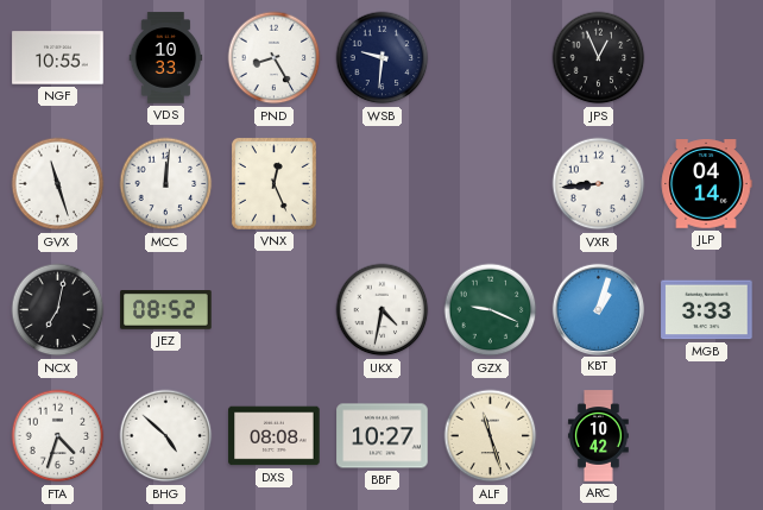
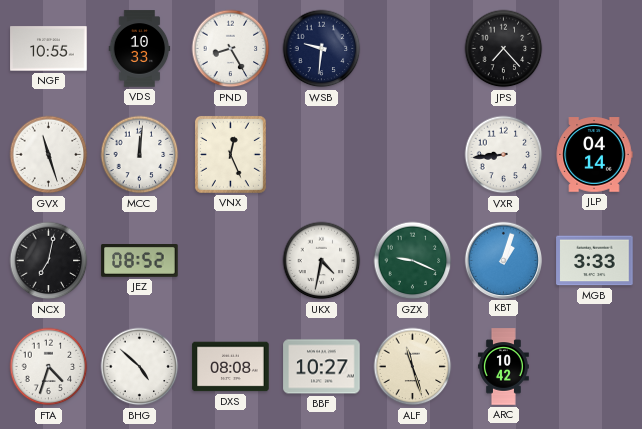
JPS: 12:56 -> 7:23
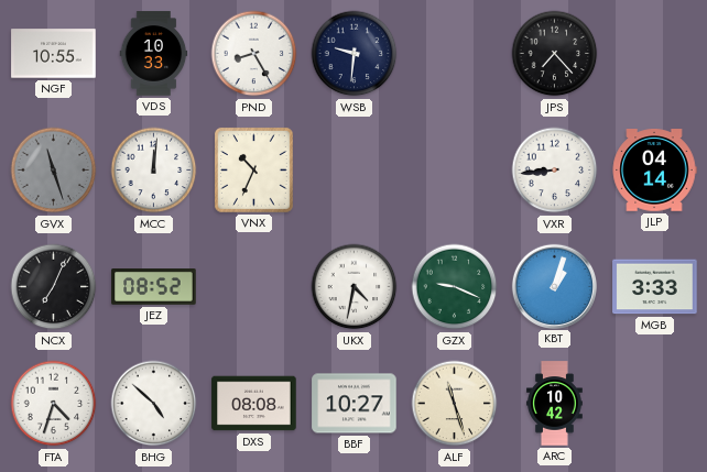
GVX dial: white -> grey
VNX: 12:26 -> 10:34
NCX: 7:02 -> 7:04
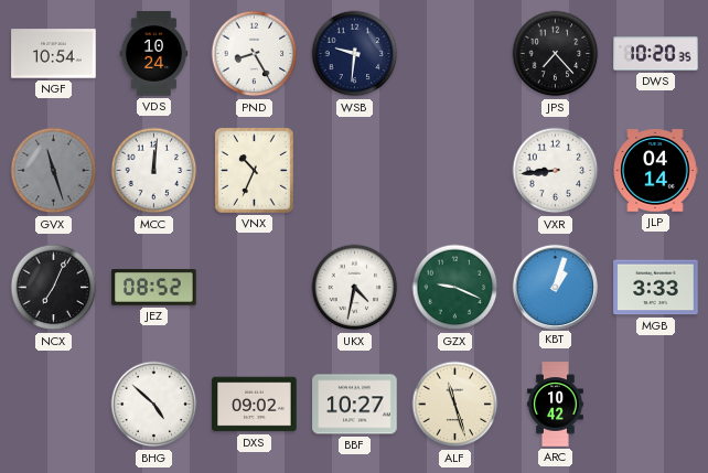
NGF: 10:55 -> 10:54
VDS: 10:33 -> 10:24
DWS: none -> 10:20
FTA: 4:33 -> none
DXS: 08:08 -> 09:02
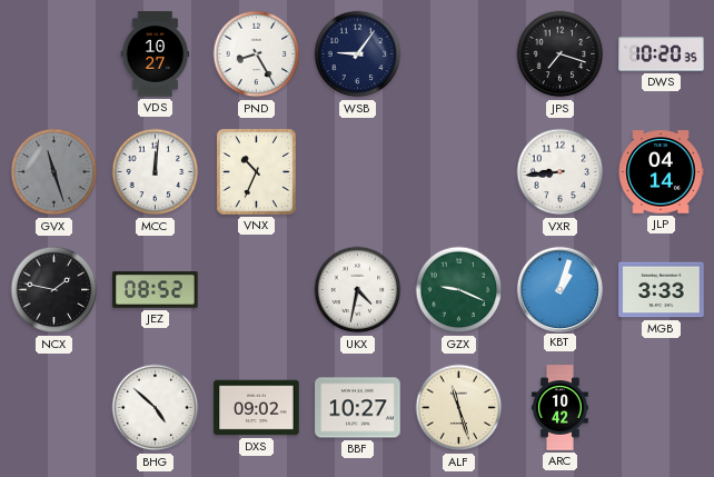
NGF: 10:54 -> none
VDS: 10:24 -> 10:27
WSB: 9:31 -> 9:06
JPS: 7:23 -> 7:18
NCX: 7:04 -> 1:47
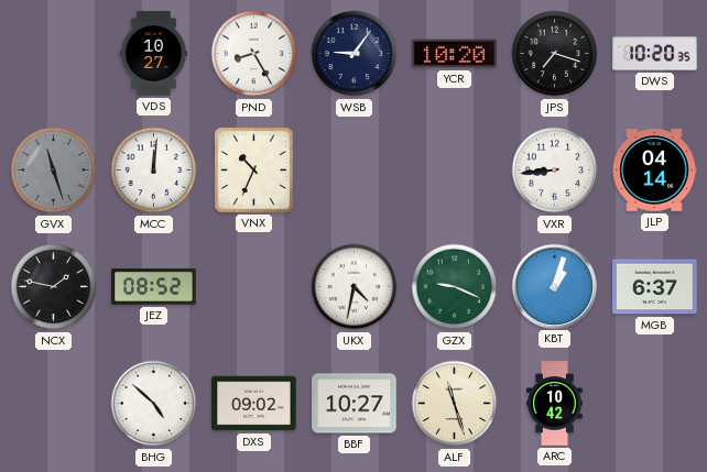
YCR: none -> 10:20
MGB: 3:33 -> 6:37
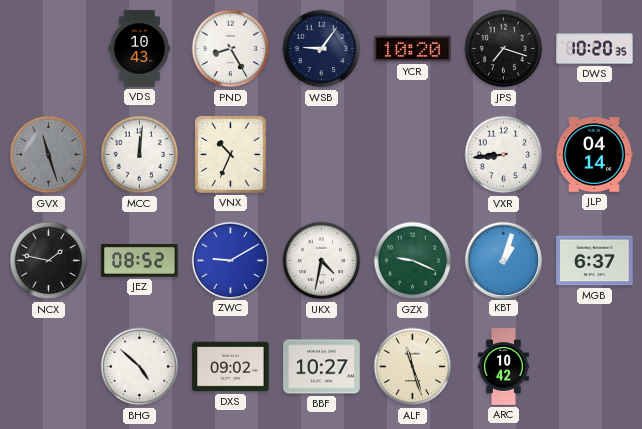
VDS: 10:27 -> 10:43
ZWC: none -> 9:10
